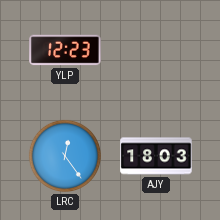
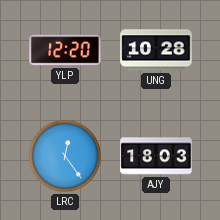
YLP: 12:23 -> 12:20
UNG: none -> 10:28
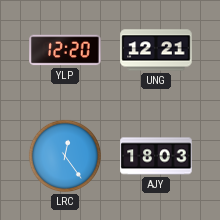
UNG: 10:28 -> 12:21
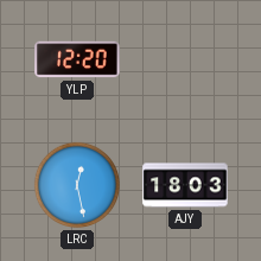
UNG: 12:21 -> none
LRC: 12:24 -> 12:28
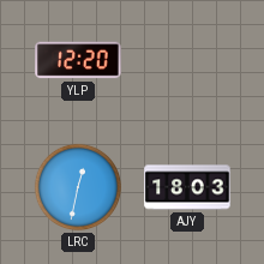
LRC: 12:28 -> 12:32
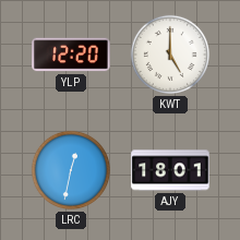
KWT: none -> 5:00
AJY: 18:03 -> 18:01
